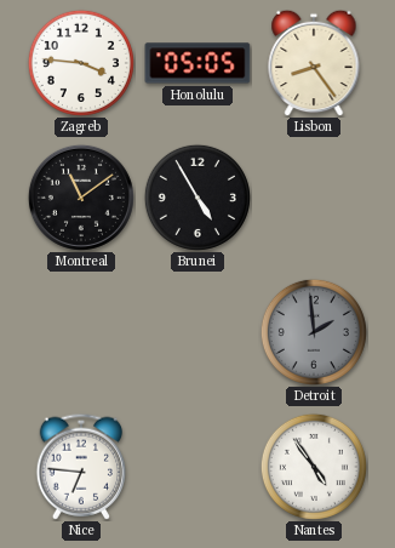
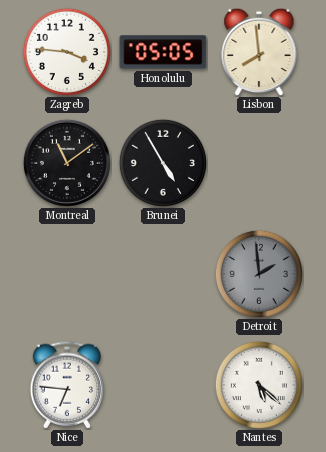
Lisbon: 8:24 -> 7:59
Nantes: 4:54 -> 5:22
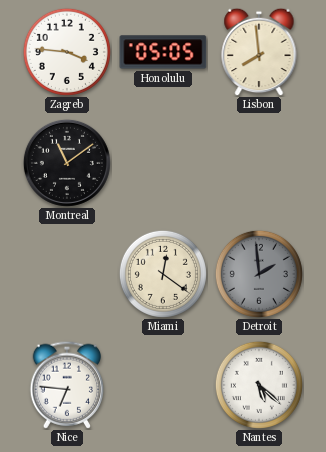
Brunei: 4:55 -> none
Miami: none -> 12:21
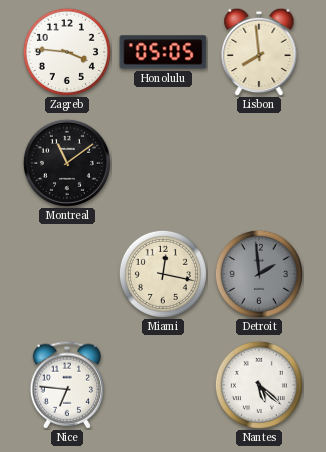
Miami: 12:21 -> 12:17
